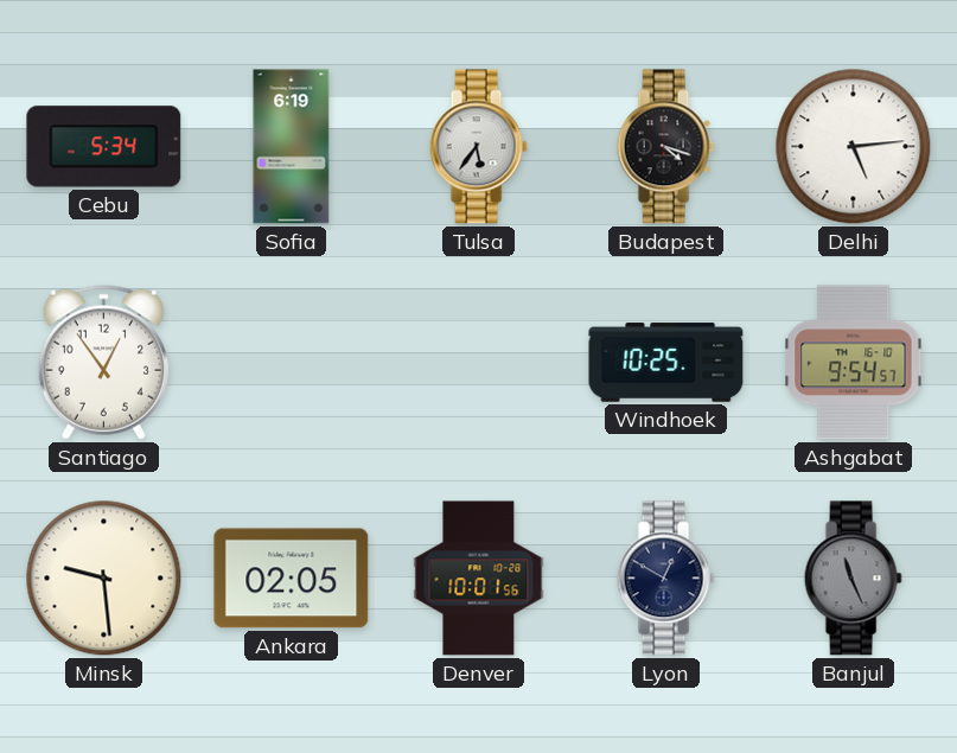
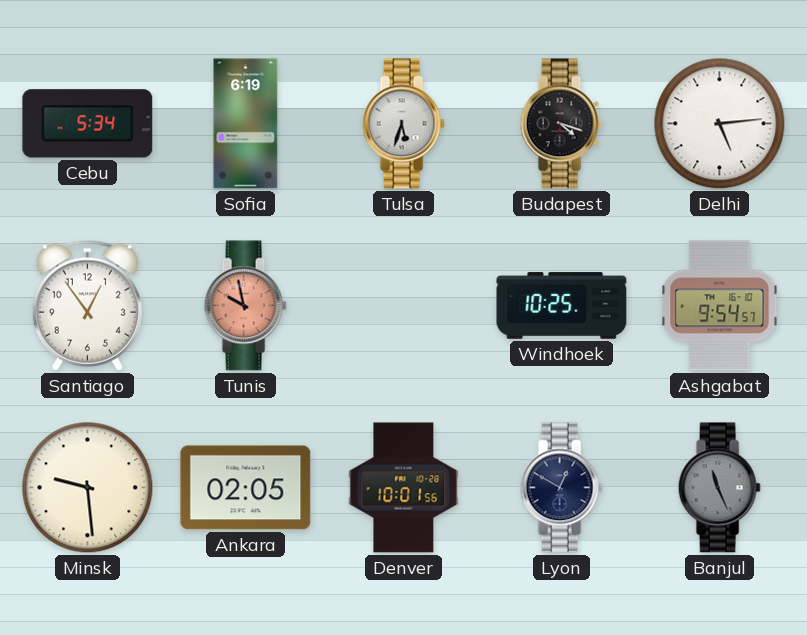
Tulsa: 5:36 -> 5:33
Tunis: none -> 9:58
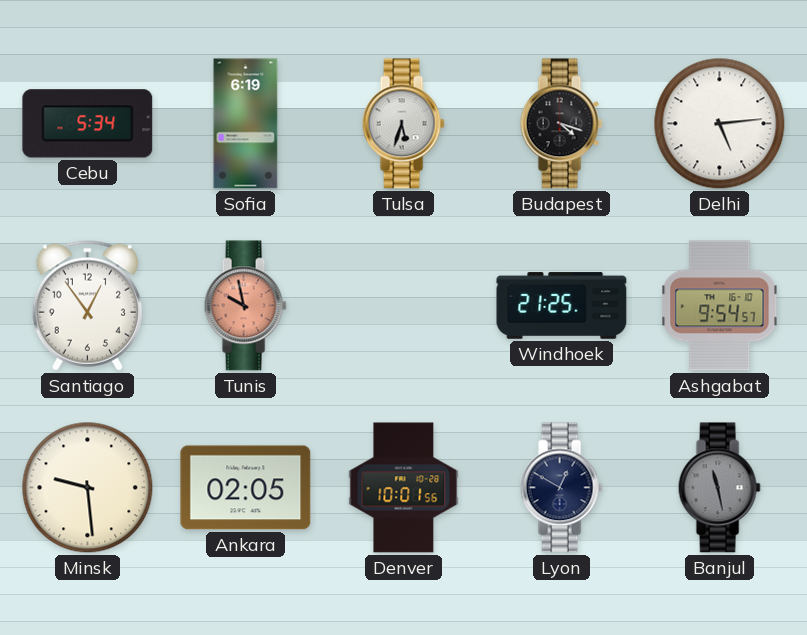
Windhoek: 10:25 -> 21:25
Banjul: 11:26 -> 11:28
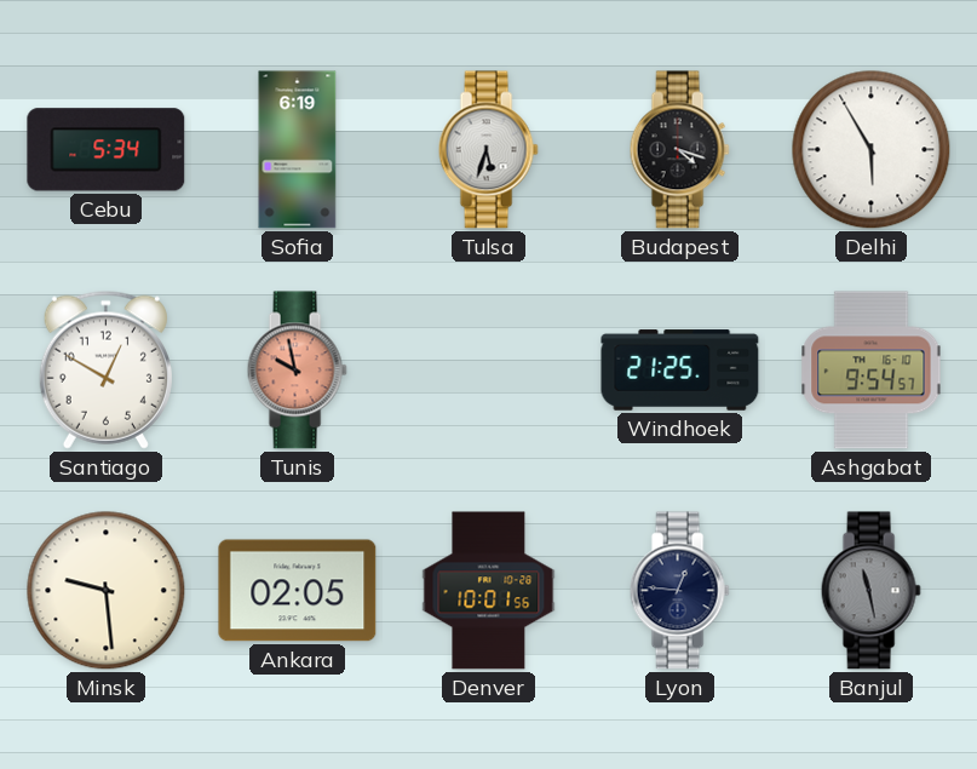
Delhi: 5:14 -> 5:55
Santiago: 12:54 -> 12:50
Lyon: 12:50 -> 12:46
